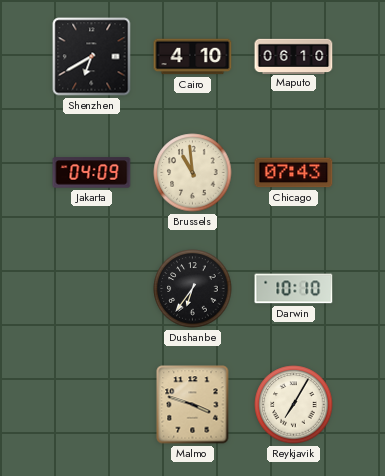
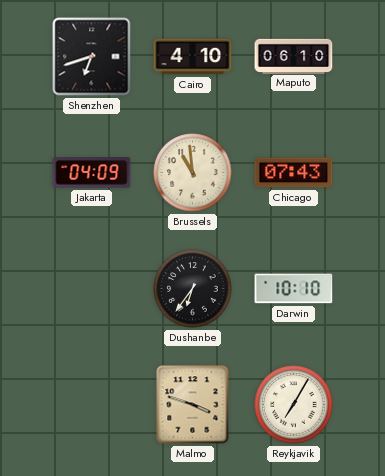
Shenzhen: 6:40 -> 6:42
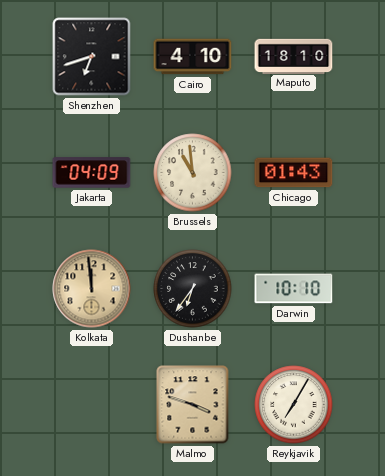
Maputo: 06:10 -> 18:10
Chicago: 07:43 -> 01:43
Kolkata: none -> 11:59
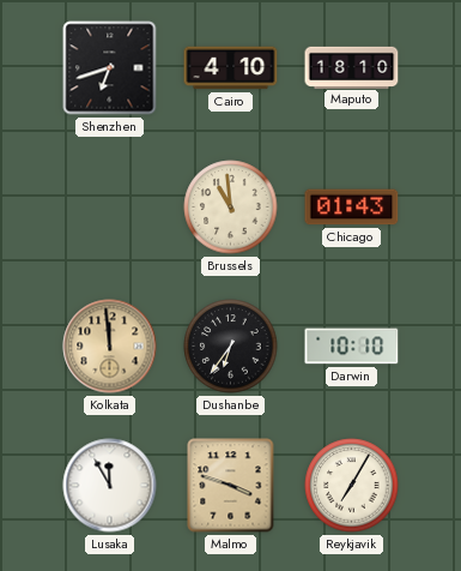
Jakarta: 04:09 -> none
Lusaka: none -> 11:55
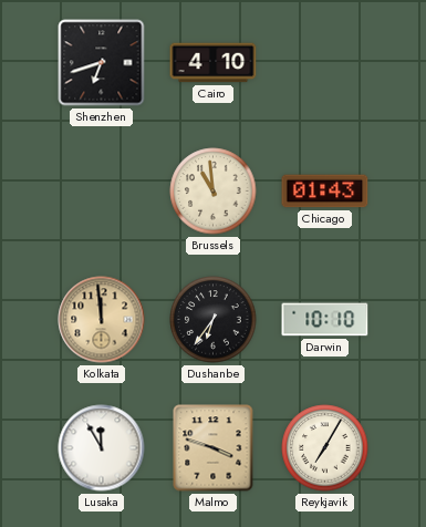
Maputo: 18:10 -> none
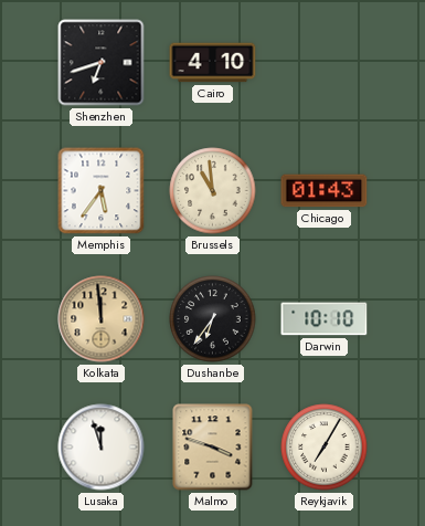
Memphis: none -> 5:36
Lusaka: 11:55 -> 11:57
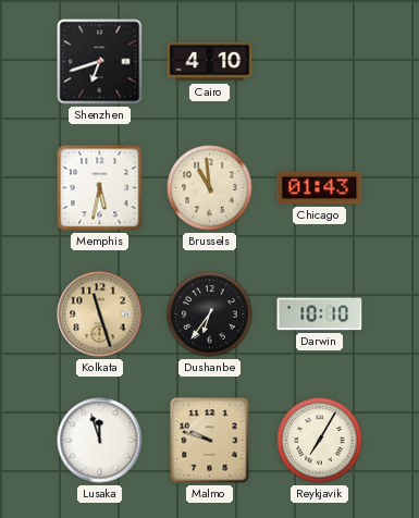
Memphis: 5:36 -> 5:32
Kolkata: 11:59 -> 11:27
Malmo: 3:48 -> 9:48
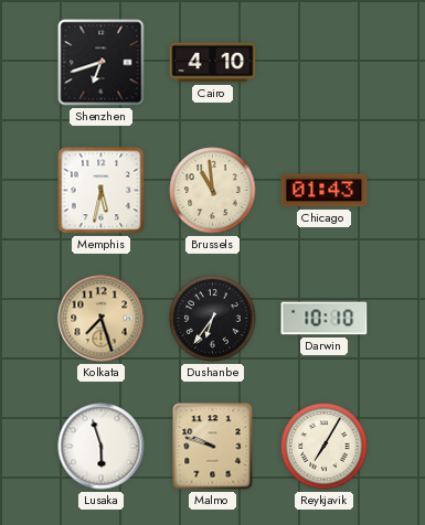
Kolkata: 11:27 -> 7:27
Lusaka: 11:57 -> 5:57
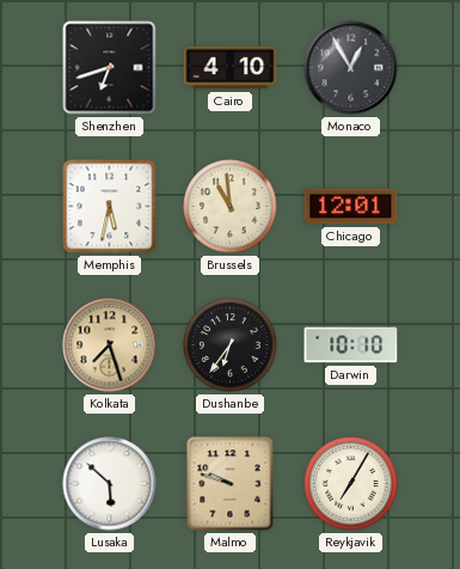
Monaco: none -> 12:55
Chicago: 01:43 -> 12:01
Lusaka: 5:57 -> 5:52
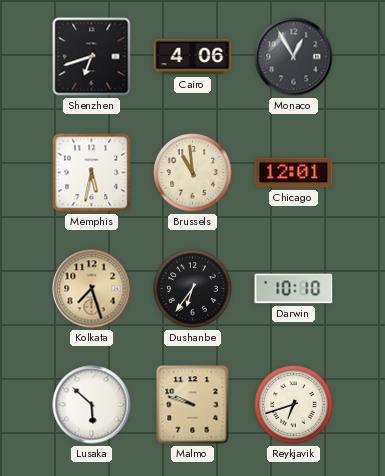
Cairo: 4:10 -> 4:06
Reykjavik: 7:05 -> 6:42
